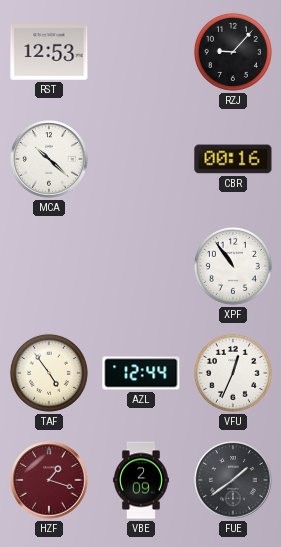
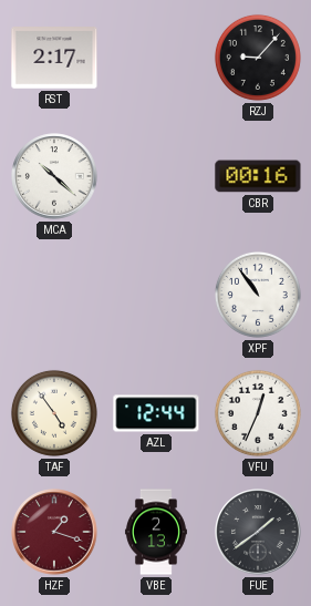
RST: 12:53 -> 2:17
VBE: 2:09 -> 2:13
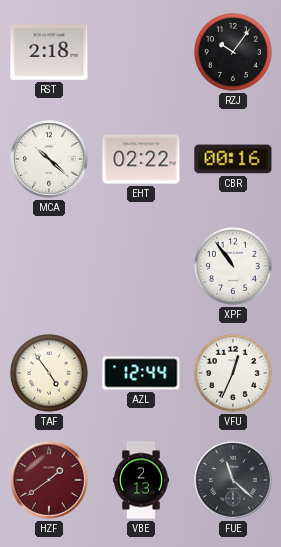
RST: 2:17 -> 2:18
RZJ: 9:07 -> 10:06
EHT: none -> 02:22
HZF: 1:18 -> 1:39
FUE: 1:39 -> 11:22
